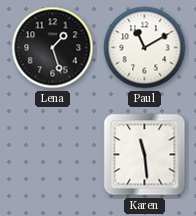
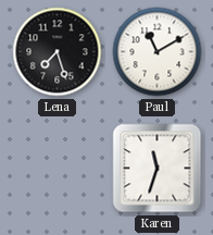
Lena: 1:27 -> 7:27
Karen: 11:29 -> 11:33
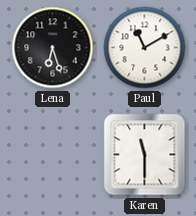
Lena: 7:27 -> 6:27
Karen: 11:33 -> 11:30
